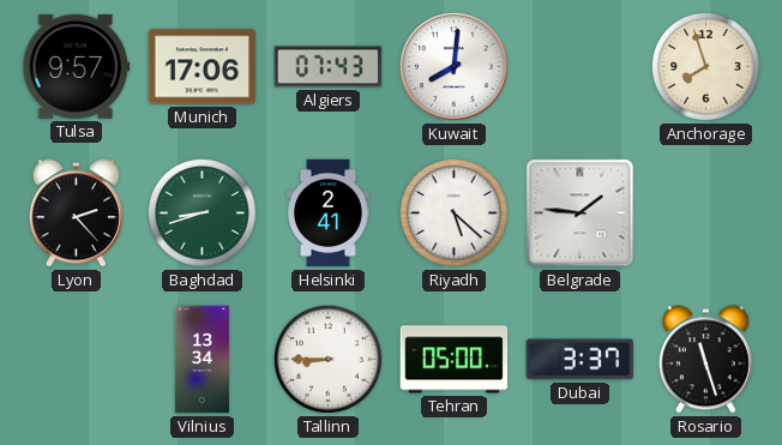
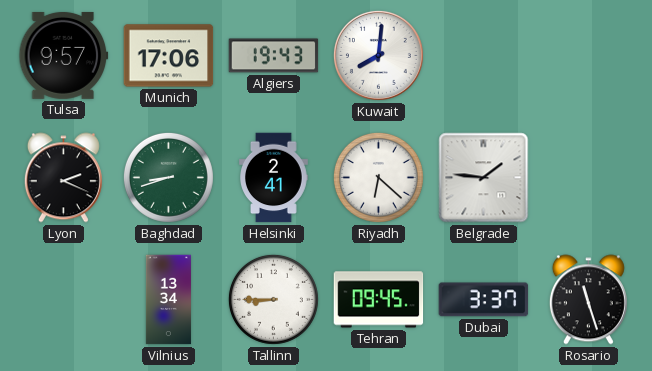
Algiers: 07:43 -> 19:43
Anchorage: 7:57 -> none
Lyon: 2:23 -> 2:19
Riyadh: 5:22 -> 6:22
Tehran: 05:00 -> 09:45
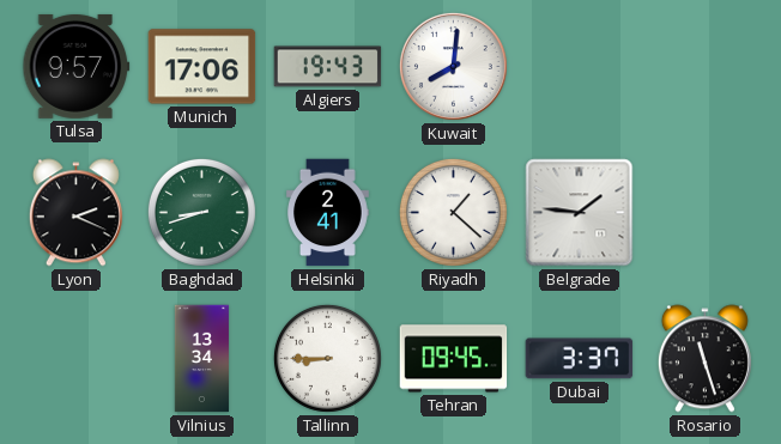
Riyadh: 6:22 -> 1:22
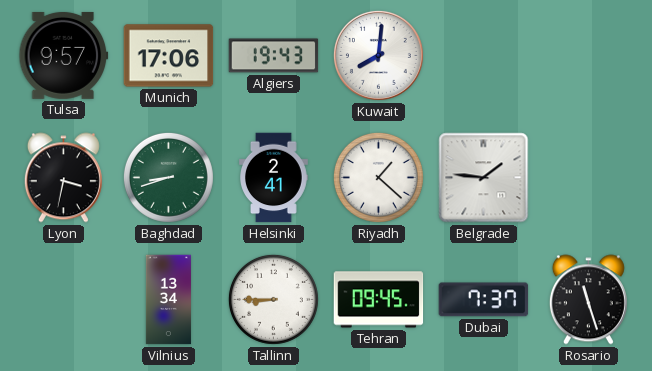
Lyon: 2:19 -> 3:32
Dubai: 3:37 -> 7:37
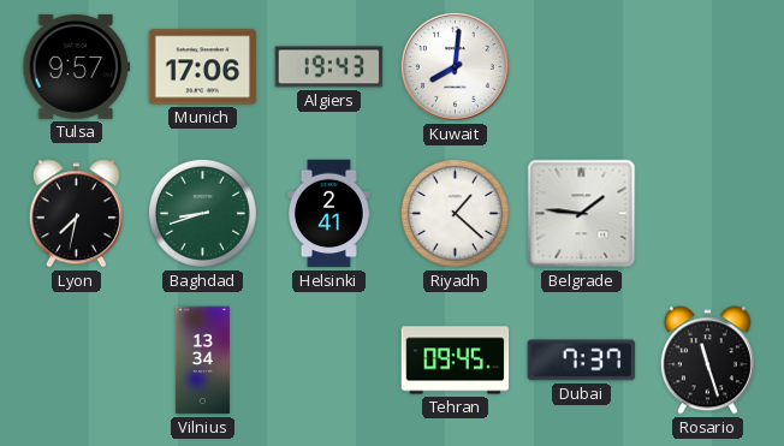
Lyon: 3:32 -> 7:32
Tallinn: 8:45 -> none
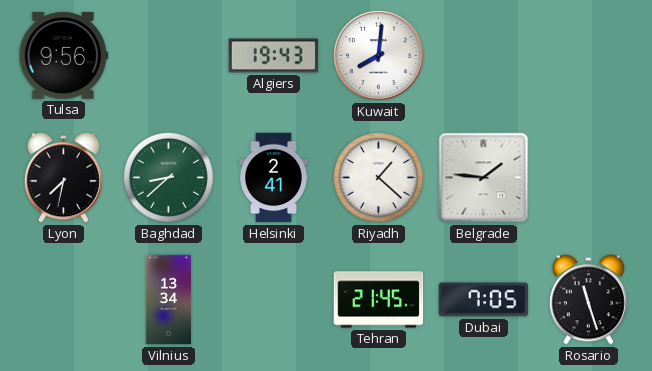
Tulsa: 9:57 -> 9:56
Munich: 17:06 -> none
Baghdad: 8:42 -> 8:38
Tehran: 09:45 -> 21:45
Dubai: 7:37 -> 7:05
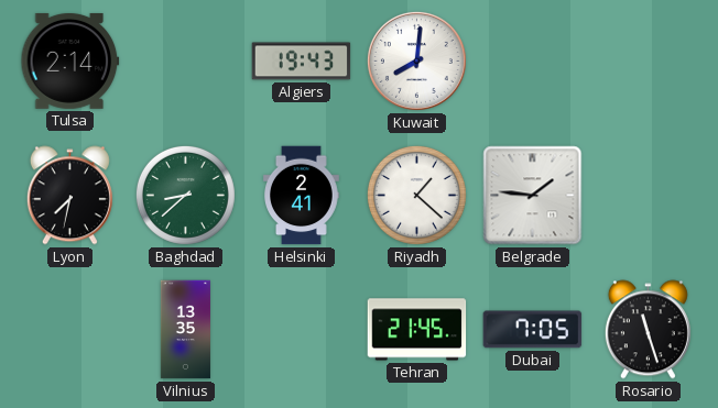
Tulsa: 9:56 -> 2:14
Vilnius: 13:34 -> 13:35
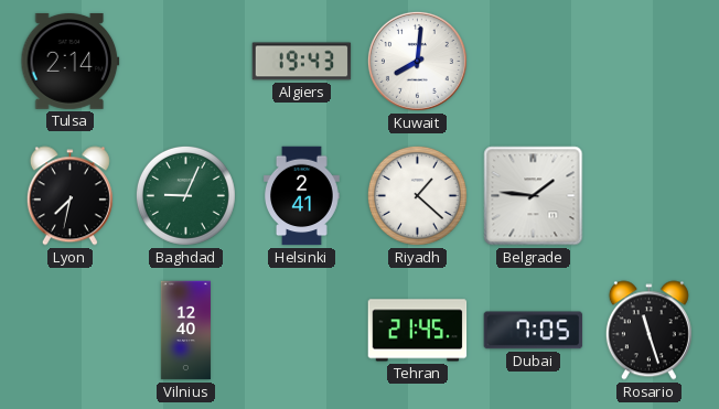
Baghdad: 8:38 -> 9:04
Vilnius: 13:35 -> 12:40
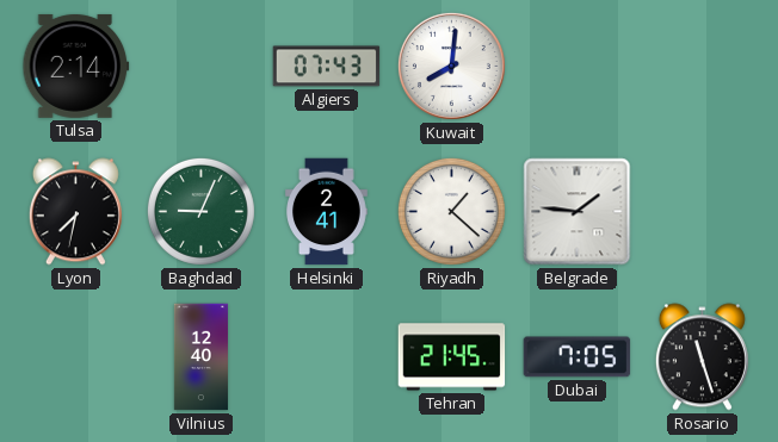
Algiers: 19:43 -> 07:43
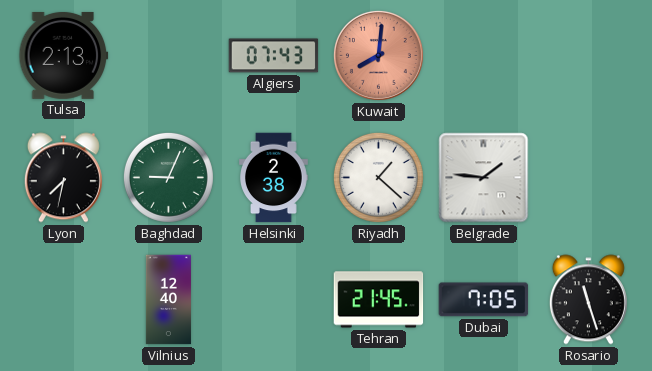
Tulsa: 2:14 -> 2:13
Kuwait dial: white -> salmon
Helsinki: 2:41 -> 2:38
